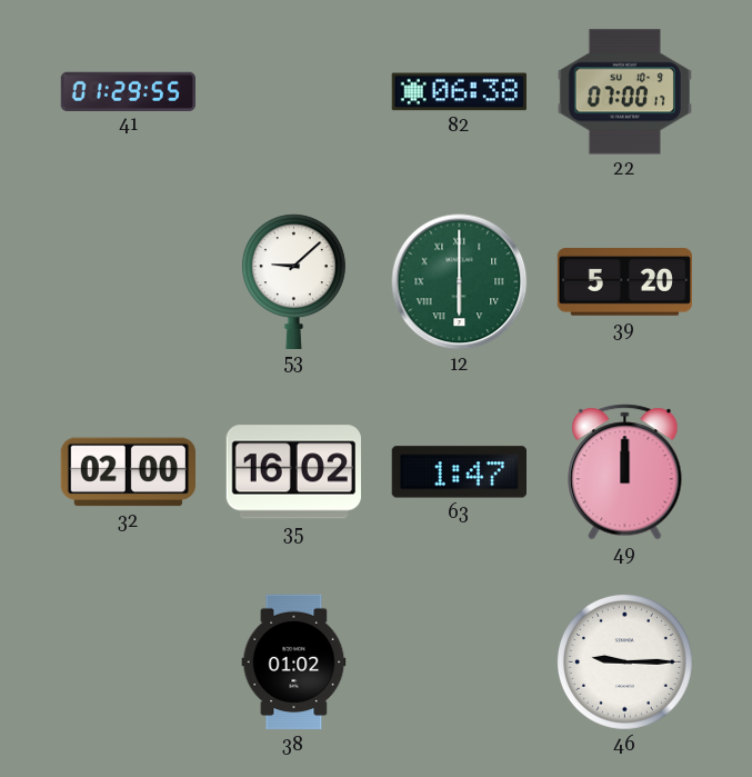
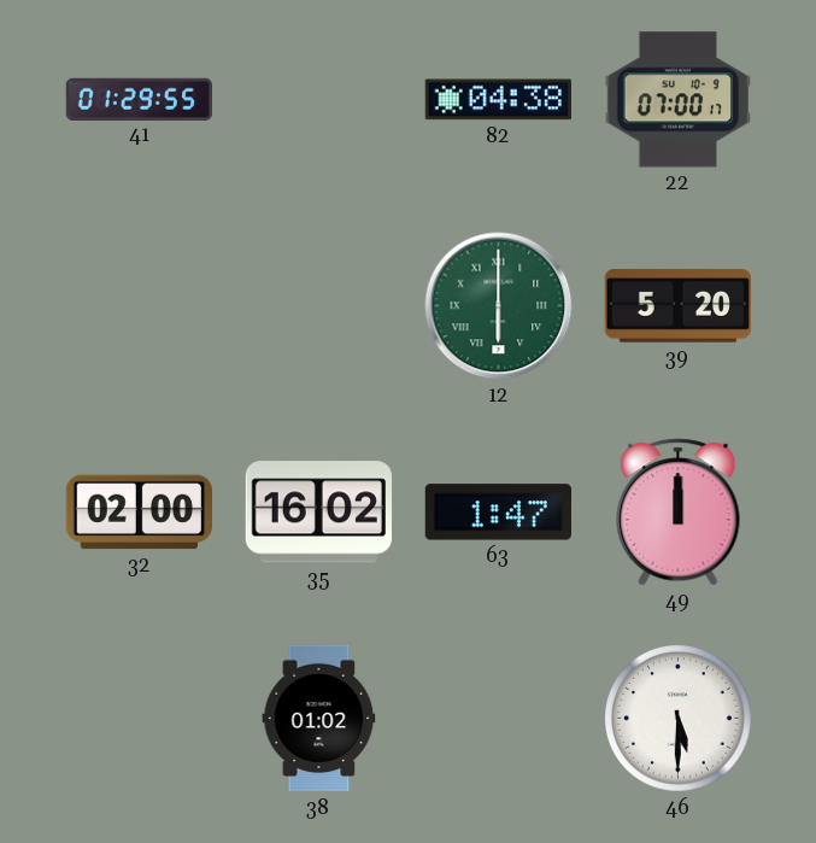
82: 06:38 -> 04:38
53: 9:08 -> none
46: 9:15 -> 5:30
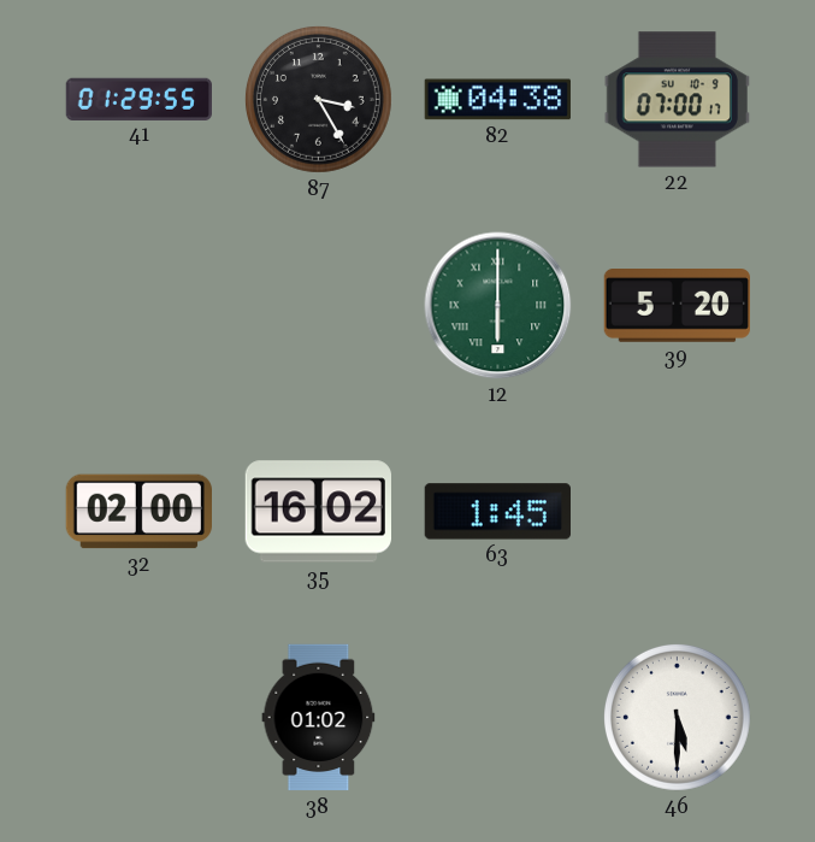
87: none -> 3:25
63: 1:47 -> 1:45
49: 12:00 -> none
